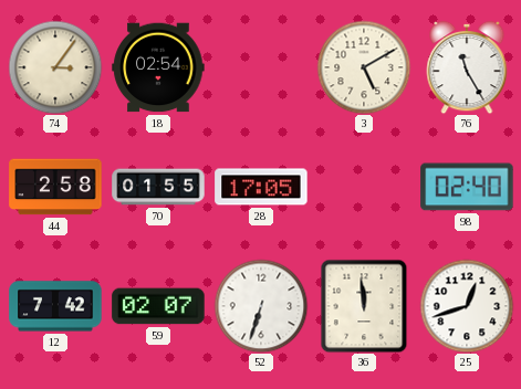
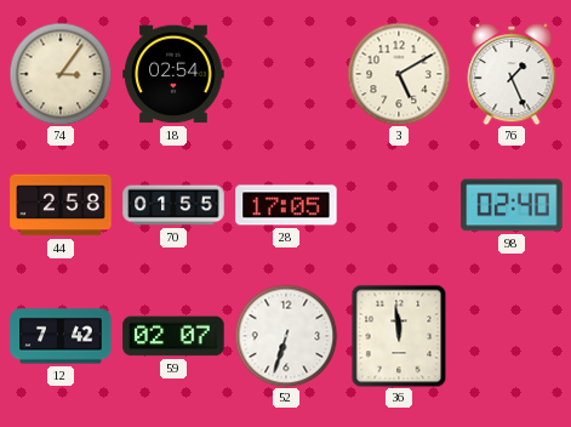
76: 11:25 -> 1:26
25: 12:42 -> none
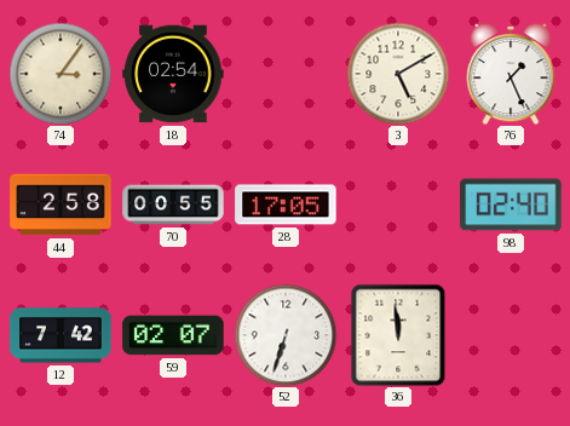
70: 01:55 -> 00:55
